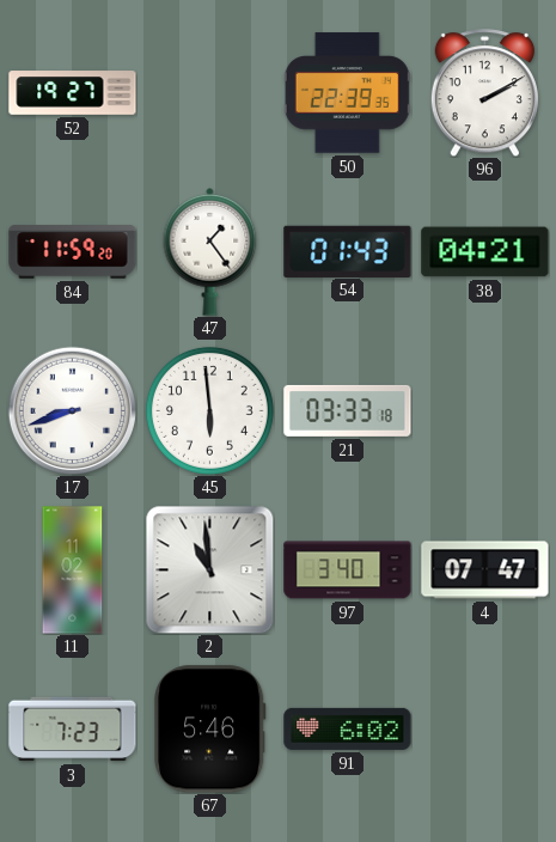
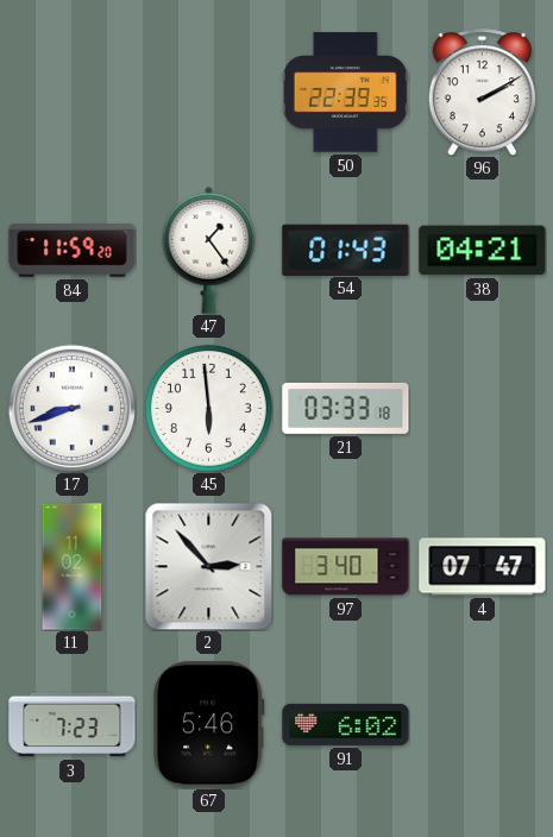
52: 19:27 -> none
2: 10:59 -> 2:53
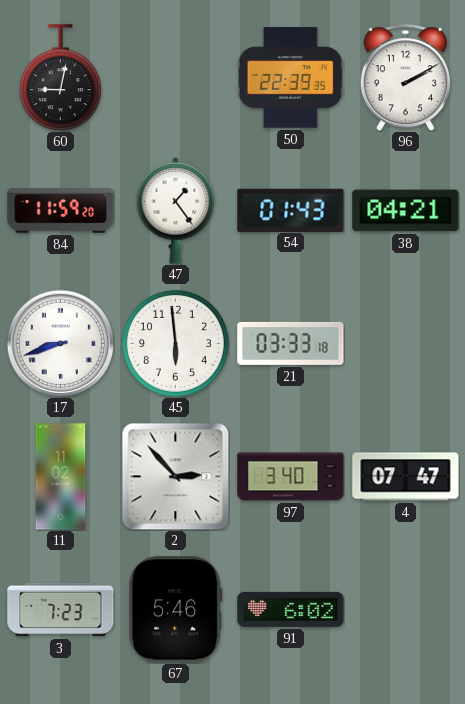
60: none -> 9:02
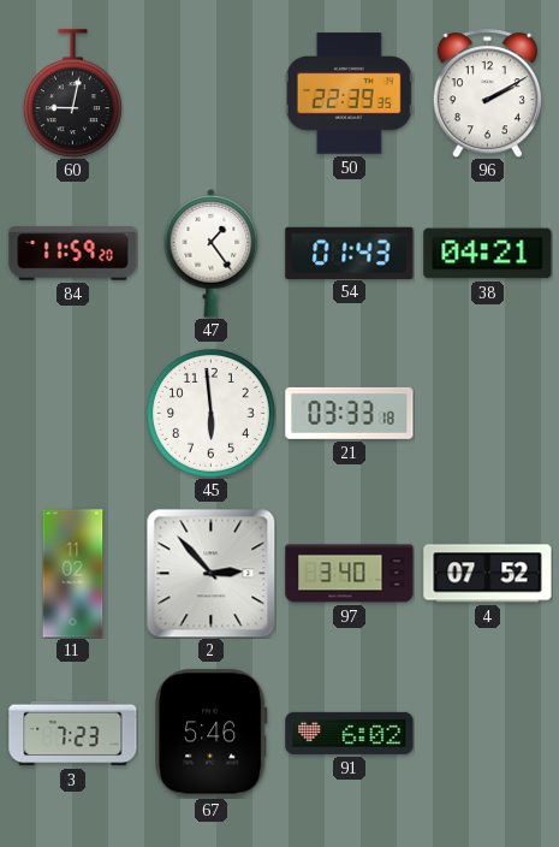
17: 8:42 -> none
4: 07:47 -> 07:52
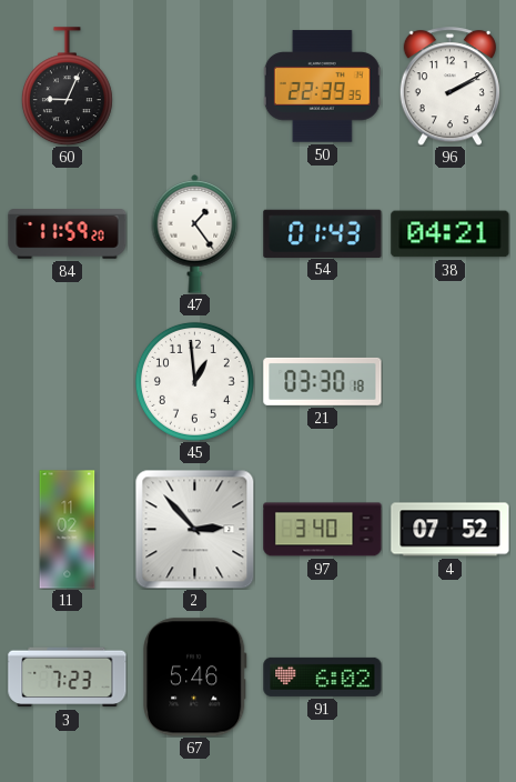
60: 9:02 -> 9:04
45: 5:59 -> 12:59
21: 03:33 -> 03:30
